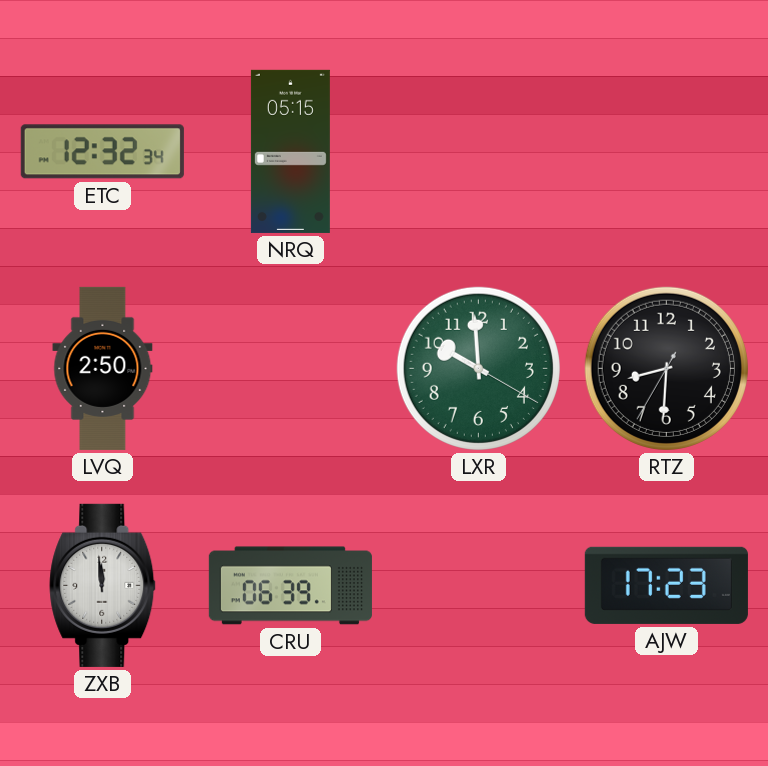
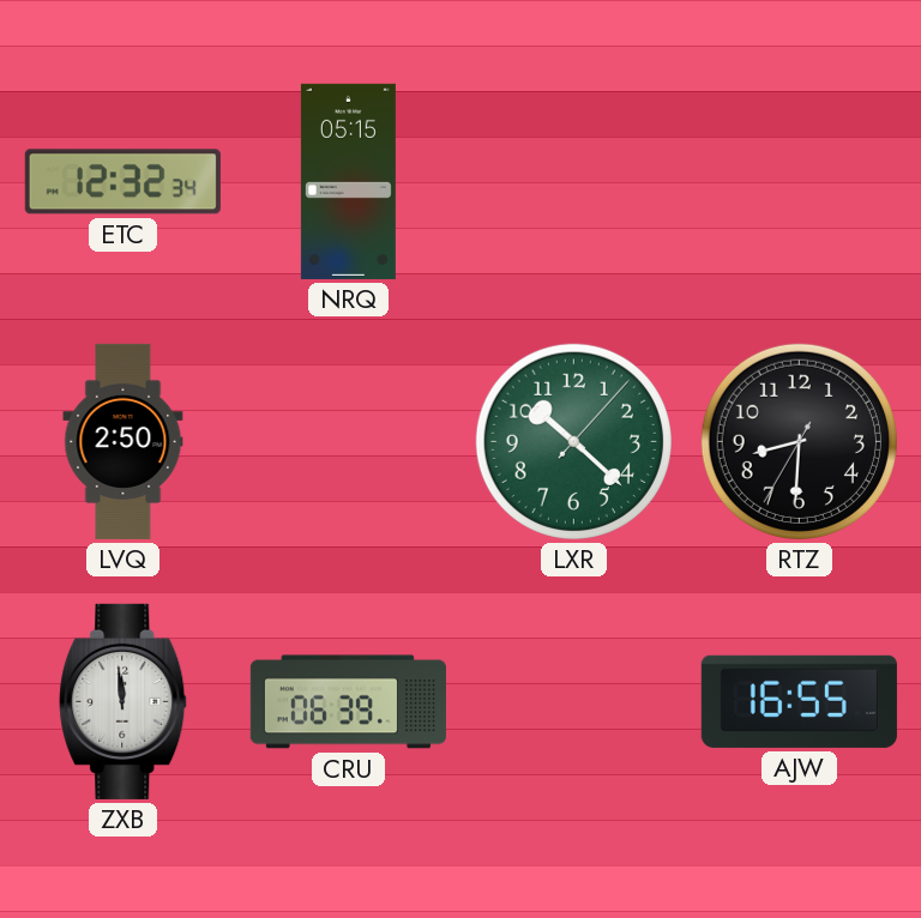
LXR: 9:59 -> 10:22
AJW: 17:23 -> 16:55
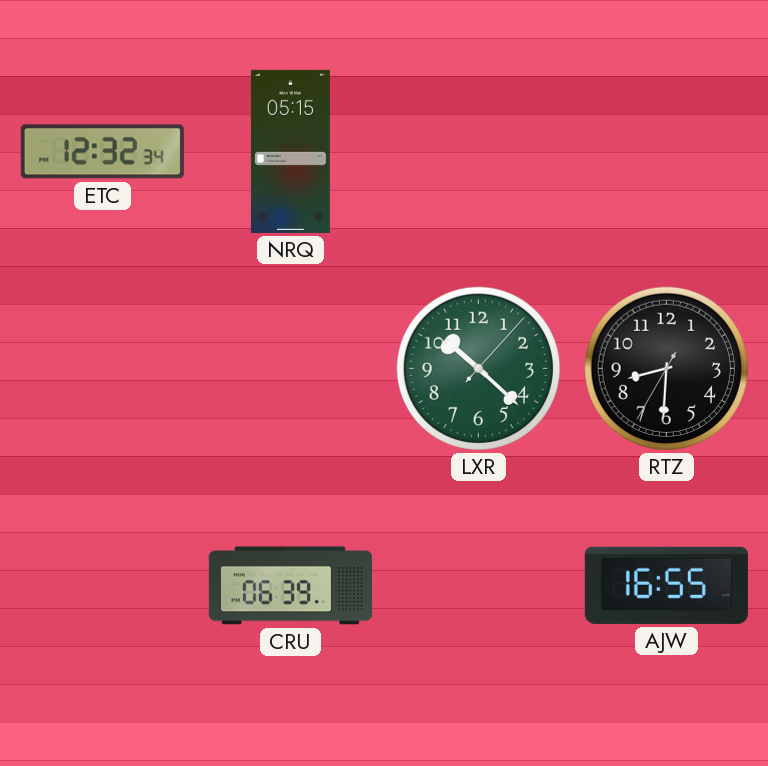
LVQ: 2:50 -> none
ZXB: 11:59 -> none
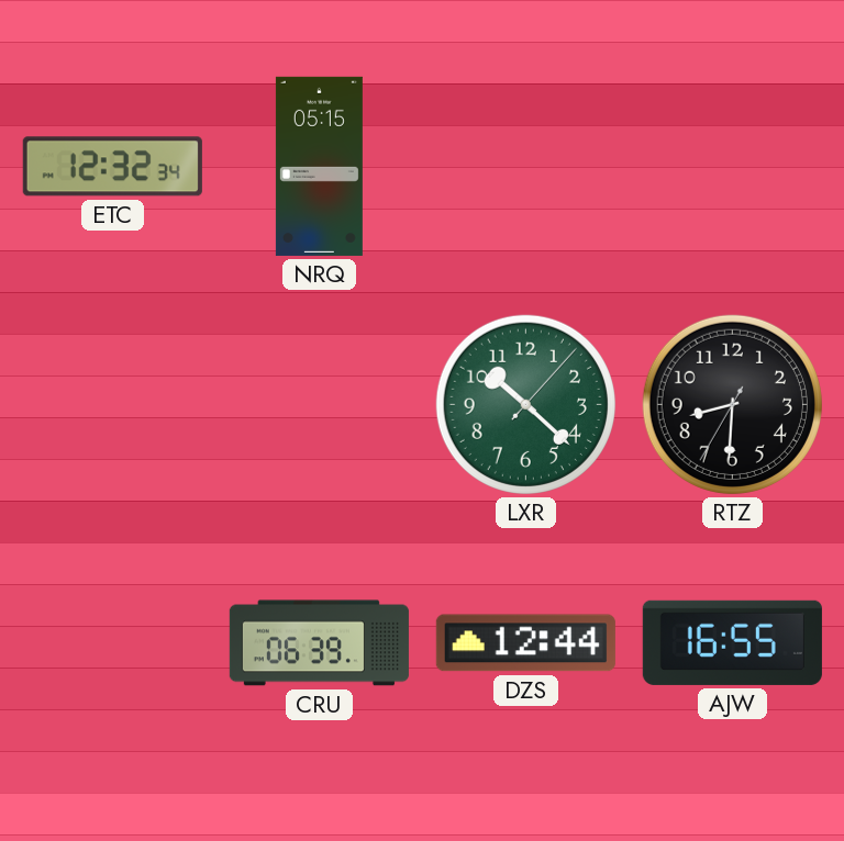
DZS: none -> 12:44
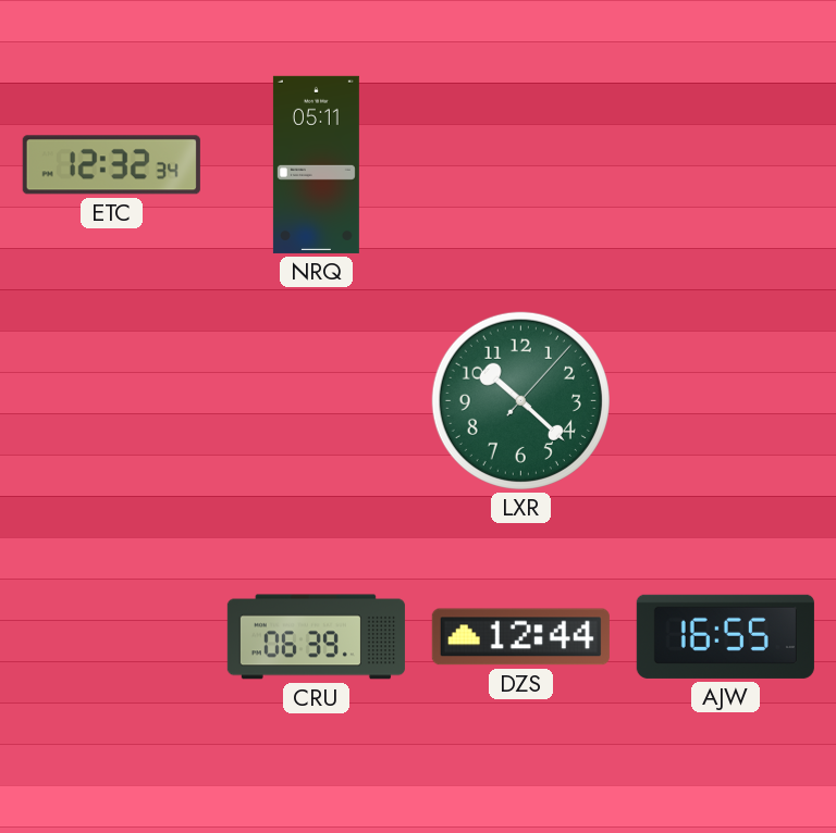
NRQ: 05:15 -> 05:11
RTZ: 8:30 -> none
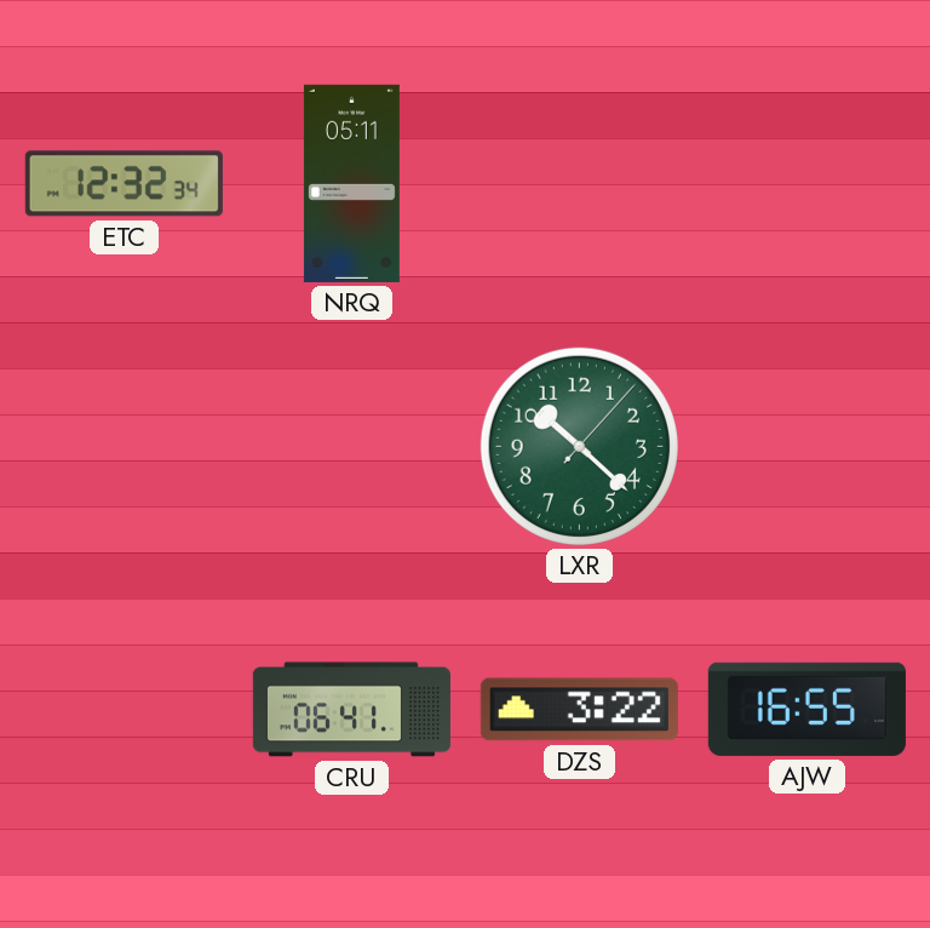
CRU: 06:39 -> 06:41
DZS: 12:44 -> 3:22
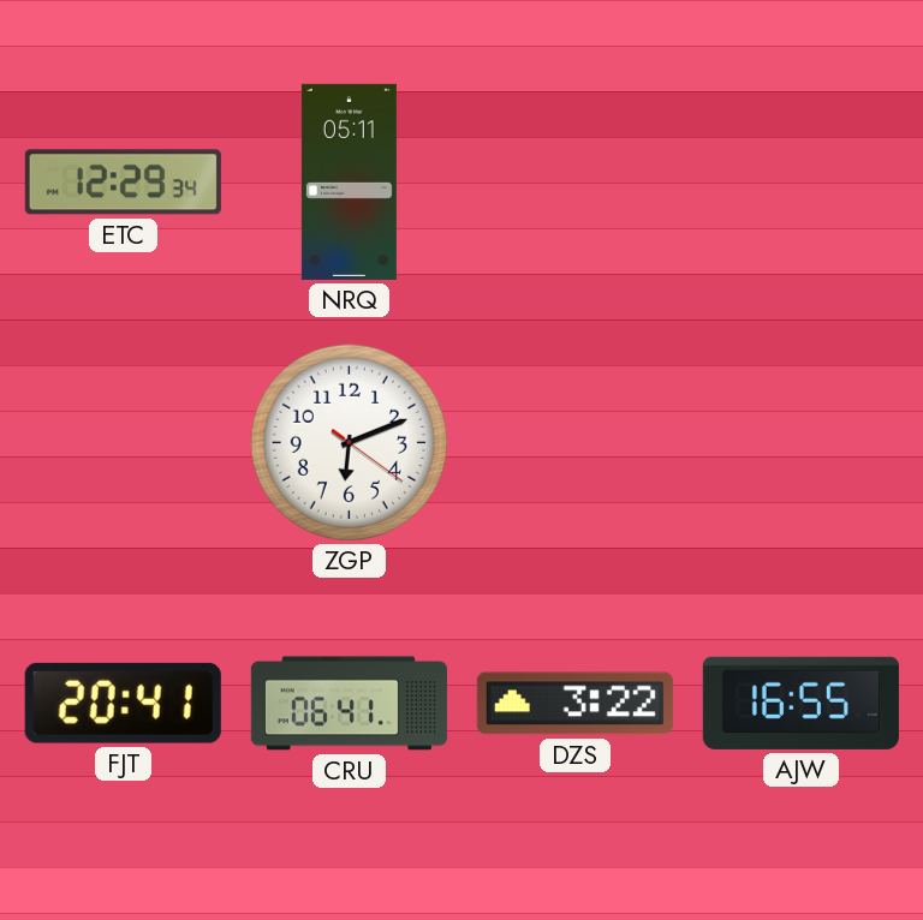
ETC: 12:32 -> 12:29
ZGP: none -> 6:11
LXR: 10:22 -> none
FJT: none -> 20:41
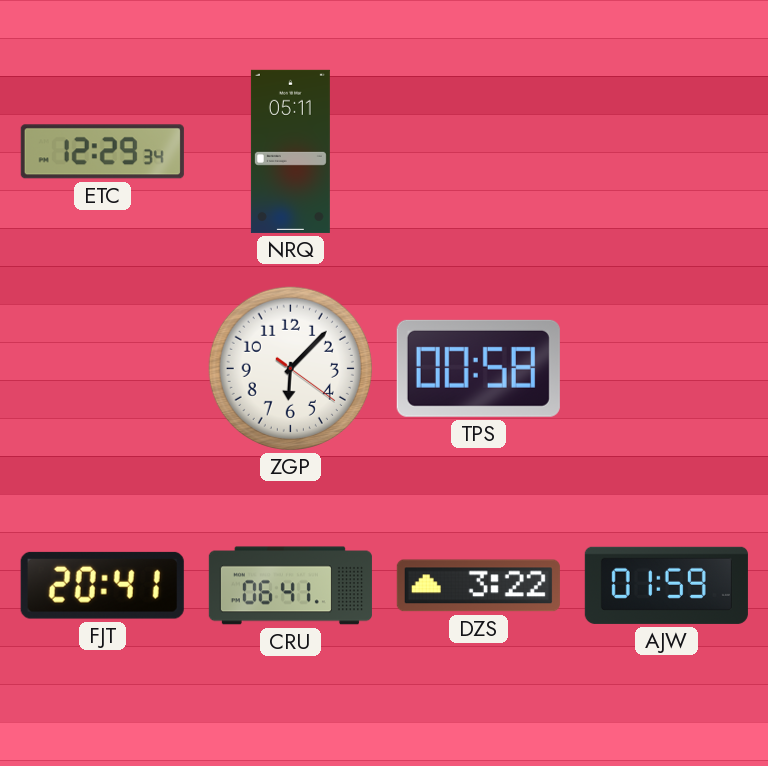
ZGP: 6:11 -> 6:07
TPS: none -> 00:58
AJW: 16:55 -> 01:59
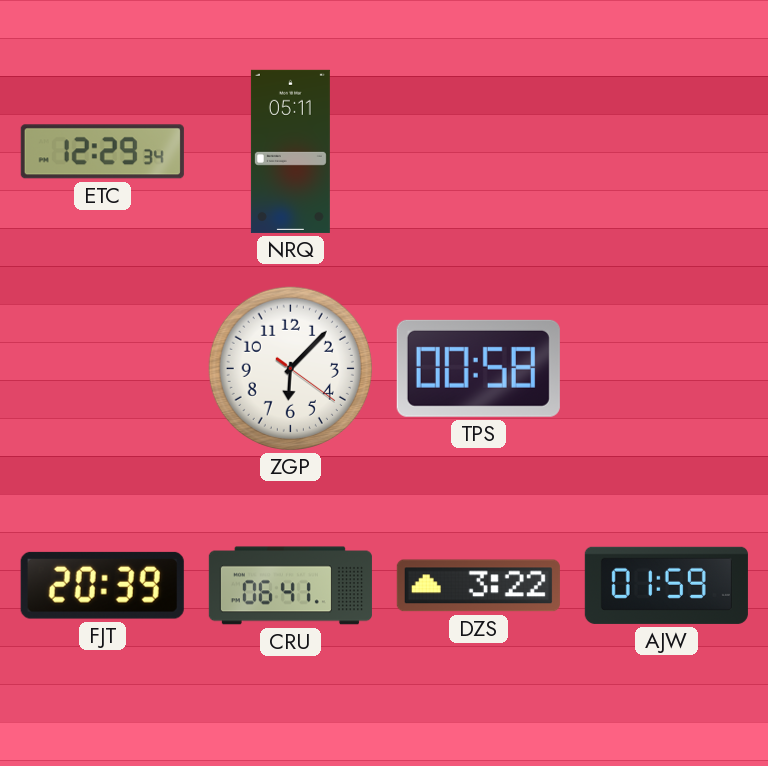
FJT: 20:41 -> 20:39
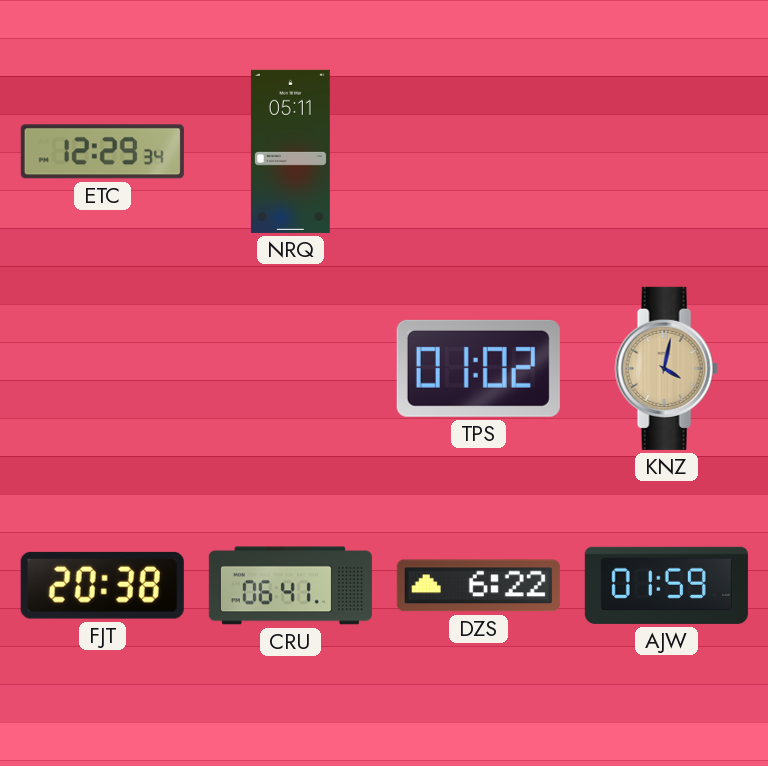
ZGP: 6:07 -> none
TPS: 00:58 -> 01:02
KNZ: none -> 4:02
FJT: 20:39 -> 20:38
DZS: 3:22 -> 6:22
